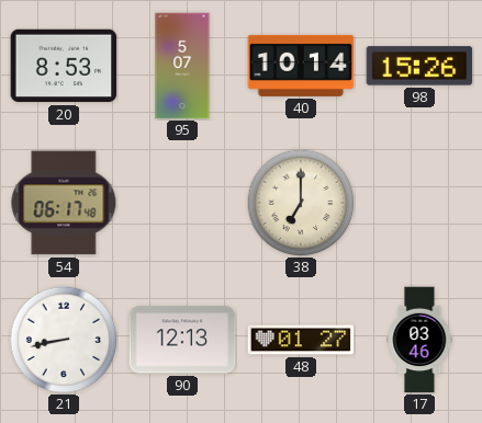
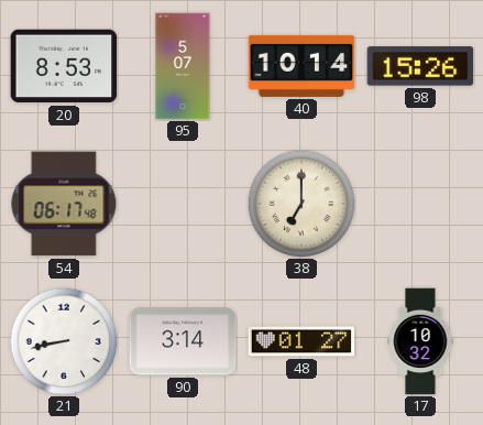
90: 12:13 -> 3:14
17: 03:46 -> 10:32
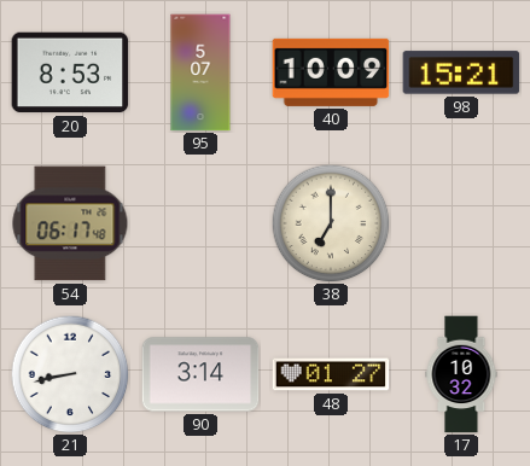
40: 10:14 -> 10:09
98: 15:26 -> 15:21
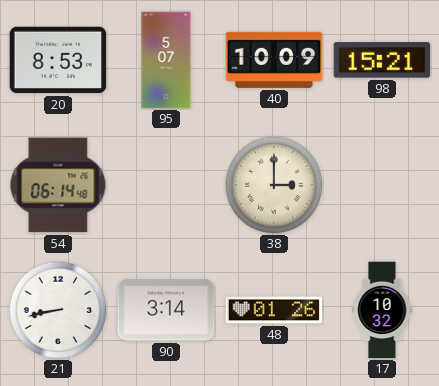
54: 06:17 -> 06:14
38: 7:00 -> 3:00
48: 01:27 -> 01:26
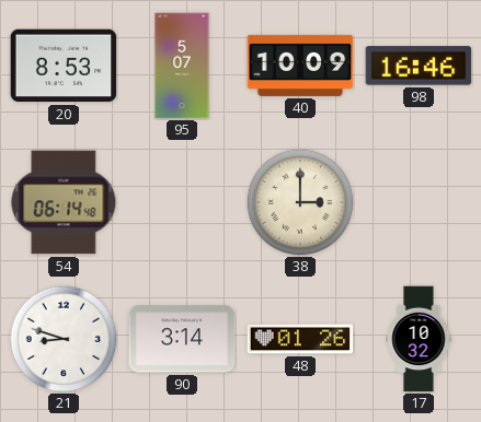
98: 15:21 -> 16:46
21: 8:43 -> 8:48
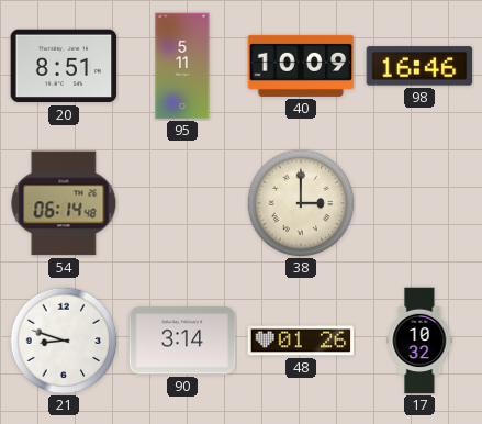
20: 8:53 -> 8:51
95: 5:07 -> 5:11
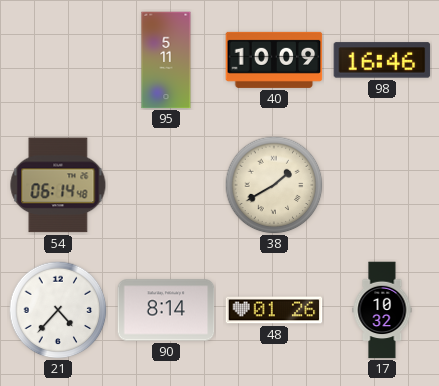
20: 8:51 -> none
38: 3:00 -> 1:40
21: 8:48 -> 4:37
90: 3:14 -> 8:14
